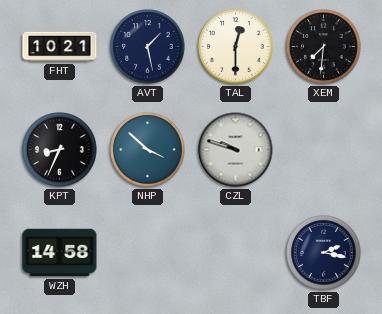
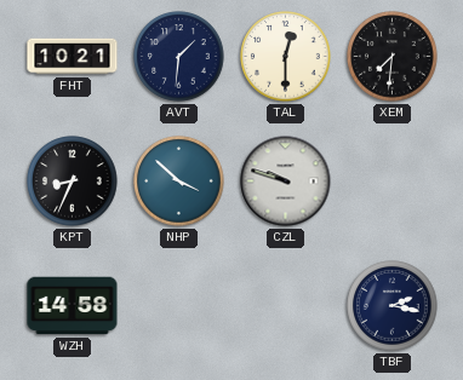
AVT: 1:28 -> 1:31
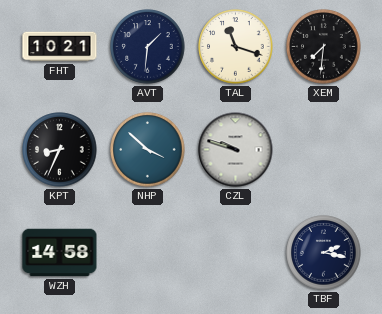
TAL: 12:30 -> 11:18
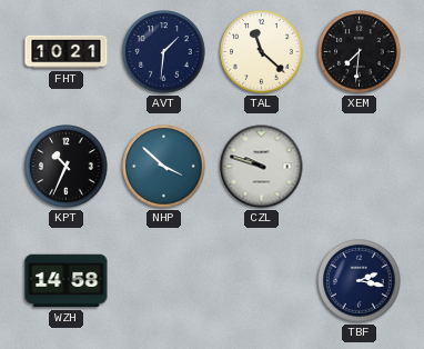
TAL: 11:18 -> 11:22
KPT: 8:34 -> 10:34
